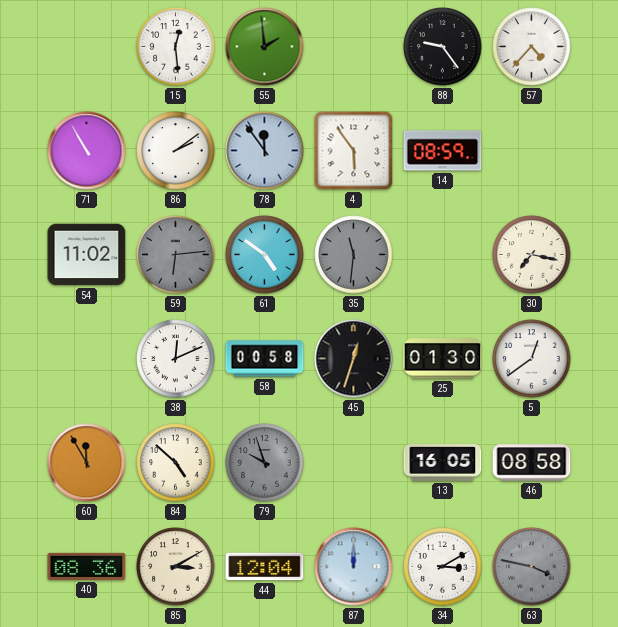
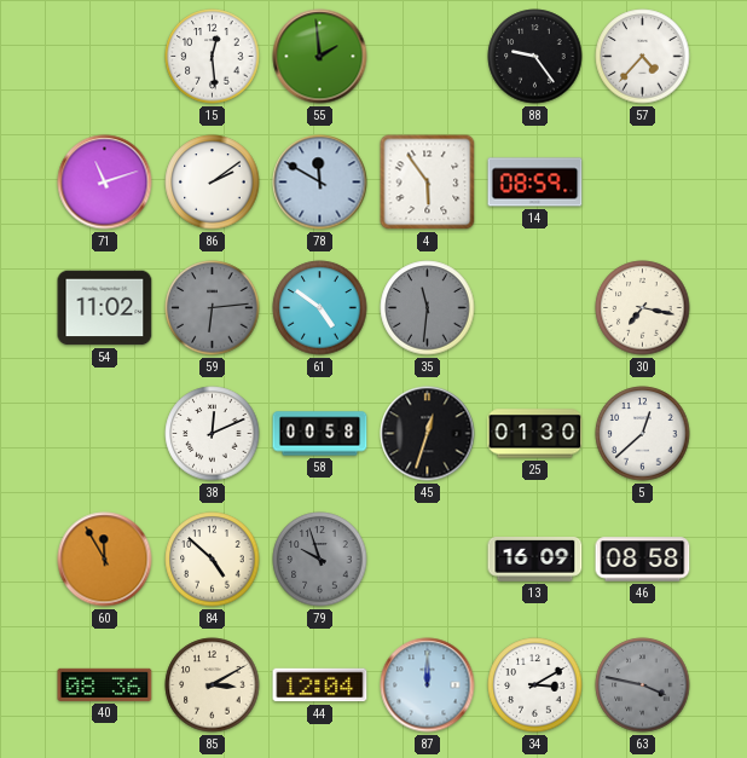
71: 10:55 -> 11:12
78: 11:54 -> 11:50
5: 12:39 -> 12:38
13: 16:05 -> 16:09
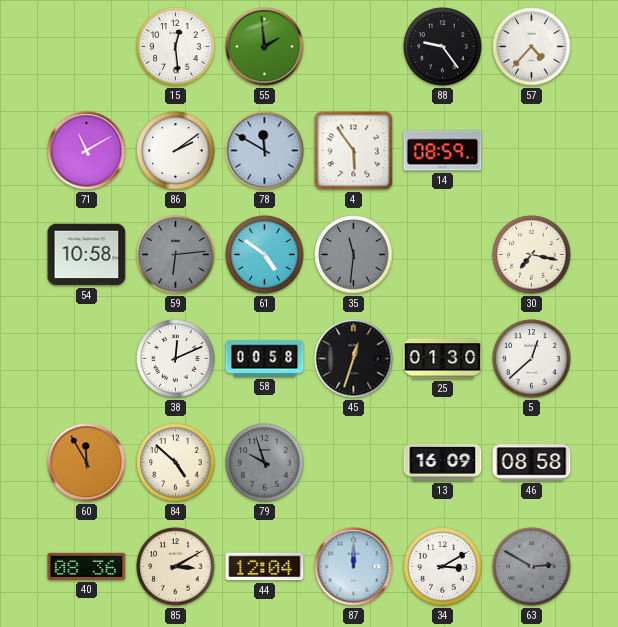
71: 11:12 -> 11:10
54: 11:02 -> 10:58
63: 3:47 -> 2:50
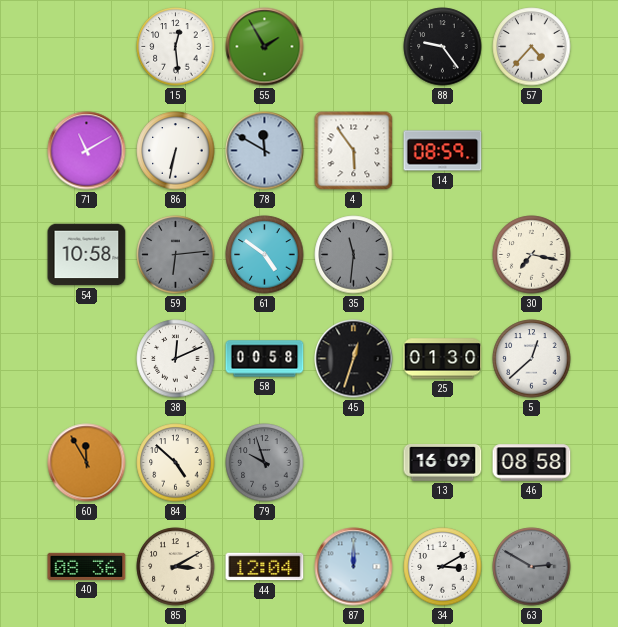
55: 1:59 -> 1:55
86: 2:09 -> 6:32
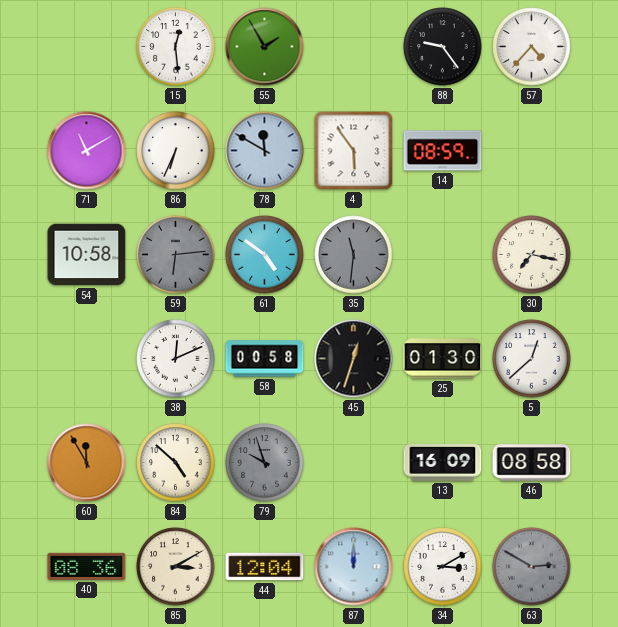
86: 6:32 -> 6:34
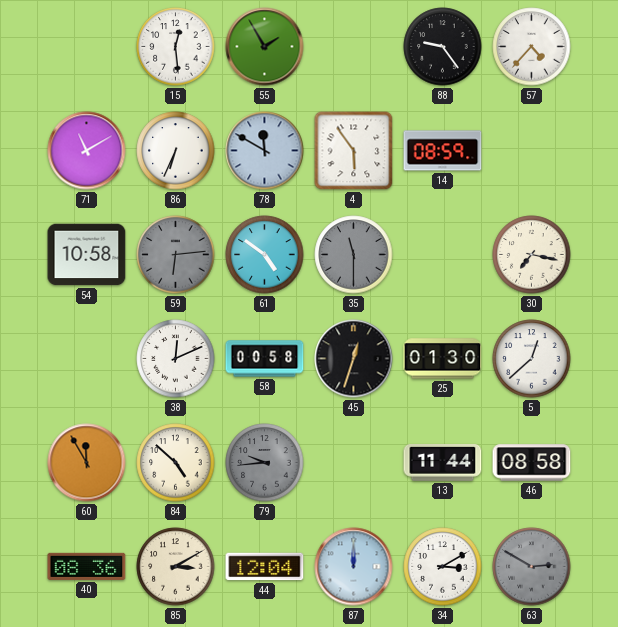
35: 11:31 -> 11:30
79: 9:57 -> 9:44
13: 16:09 -> 11:44
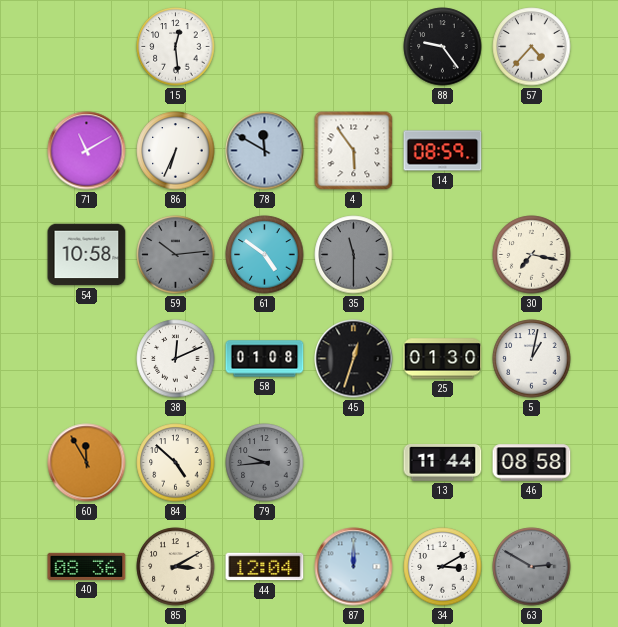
55: 1:55 -> none
59: 6:14 -> 10:14
58: 00:58 -> 01:08
5: 12:38 -> 1:02
